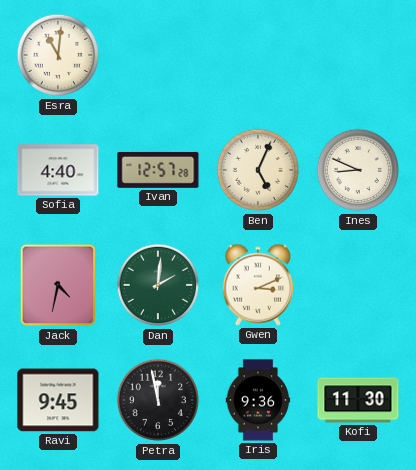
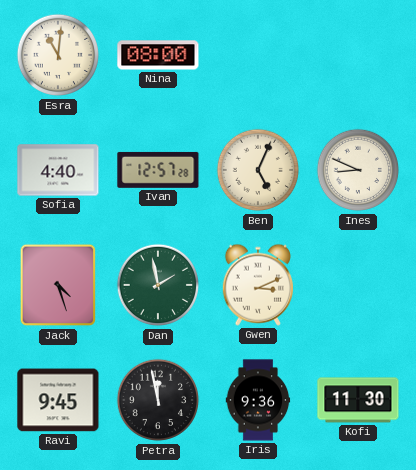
Nina: none -> 08:00
Jack: 4:32 -> 4:27
Dan: 2:01 -> 1:58
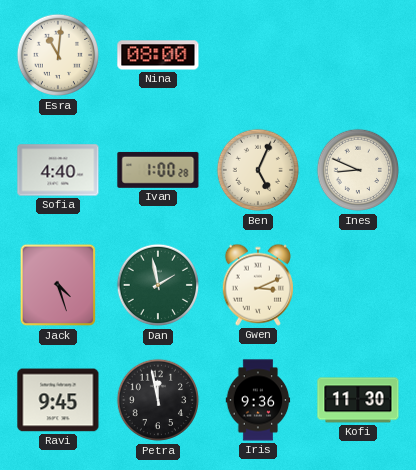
Ivan: 12:57 -> 1:00
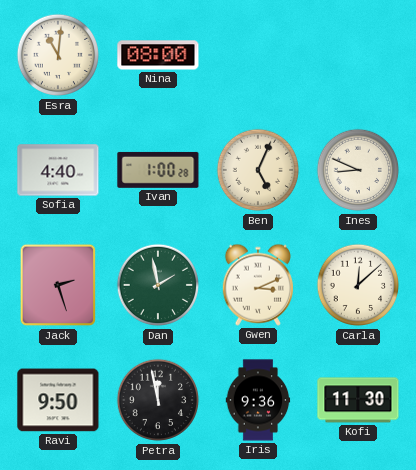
Jack: 4:27 -> 2:27
Carla: none -> 12:08
Ravi: 9:45 -> 9:50
